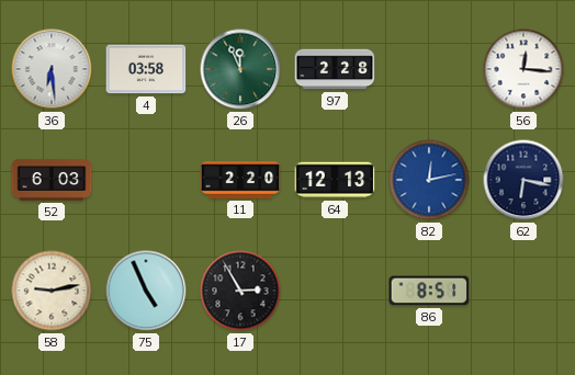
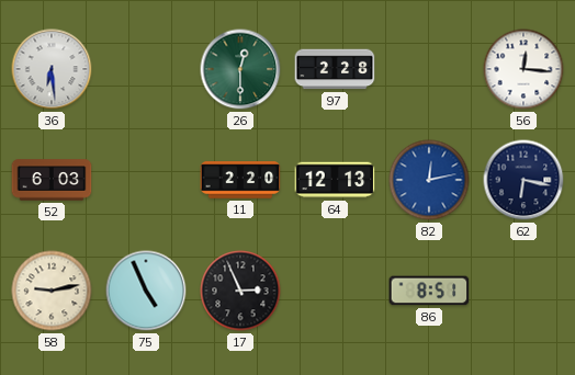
4: 03:58 -> none
26: 11:56 -> 12:30
17: 2:55 -> 2:56
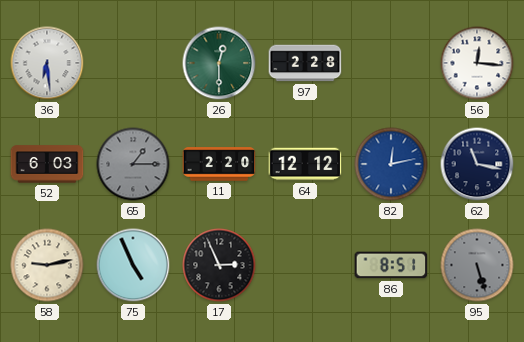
65: none -> 1:15
64: 12:13 -> 12:12
62: 6:17 -> 11:17
95: none -> 5:27
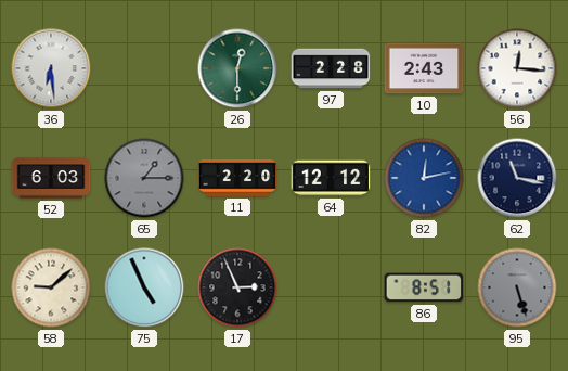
10: none -> 2:43
58: 9:13 -> 9:08
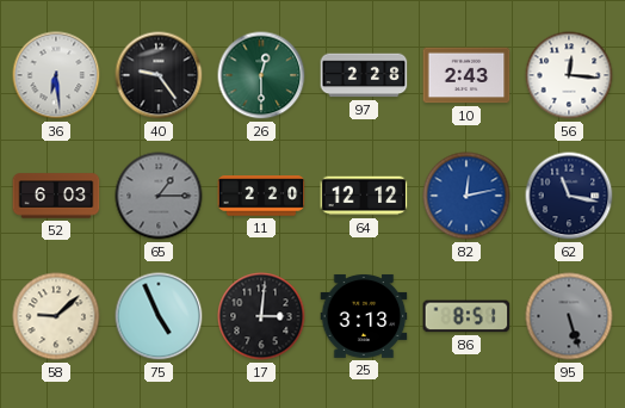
40: none -> 9:24
17: 2:56 -> 3:01
25: none -> 3:13
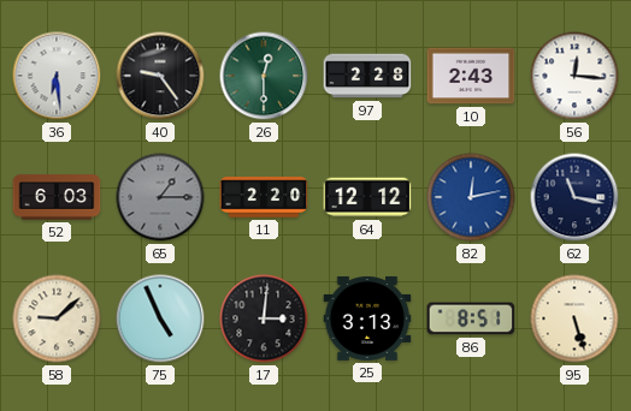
95 dial: grey -> cream
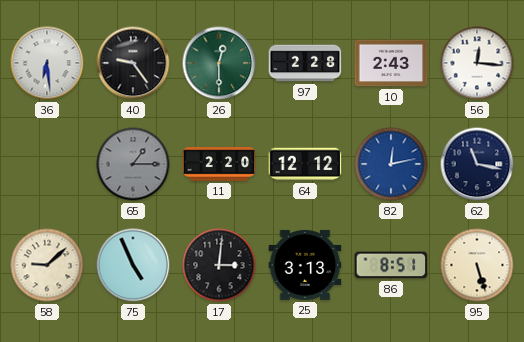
52: 6:03 -> none
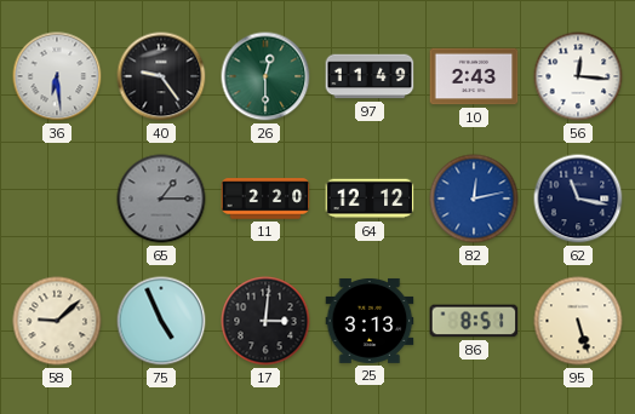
97: 2:28 -> 11:49
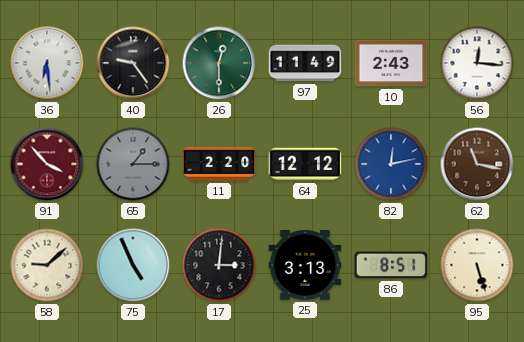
91: none -> 3:53
62 dial: navy -> brown
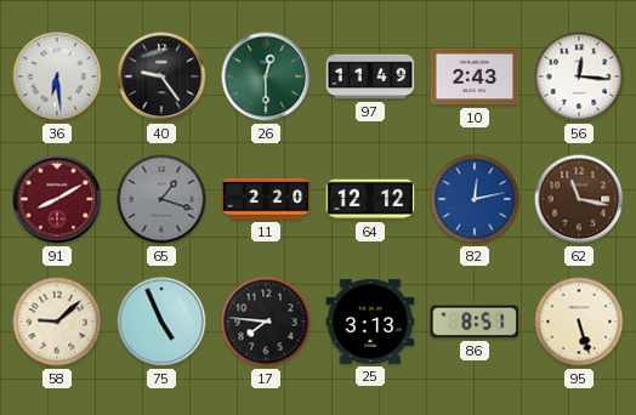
91: 3:53 -> 8:10
65: 1:15 -> 1:18
17: 3:01 -> 7:46
